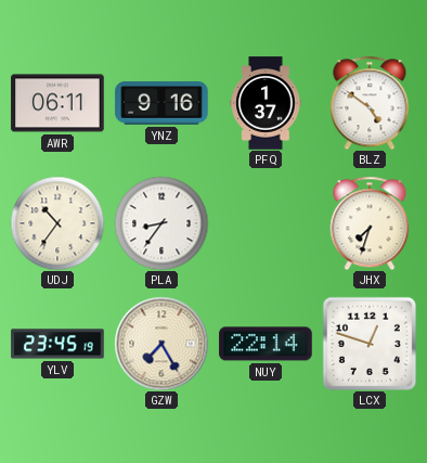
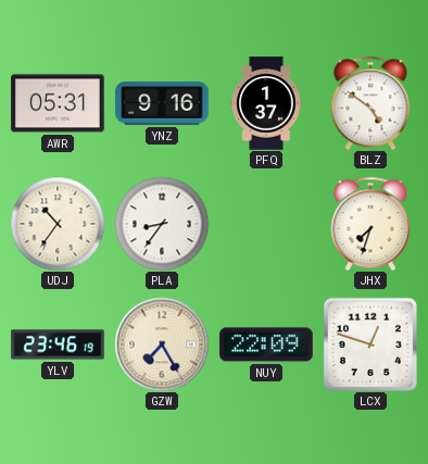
AWR: 06:11 -> 05:31
YLV: 23:45 -> 23:46
NUY: 22:14 -> 22:09
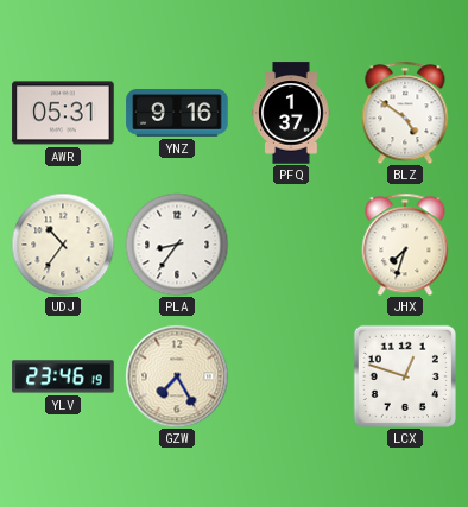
NUY: 22:09 -> none
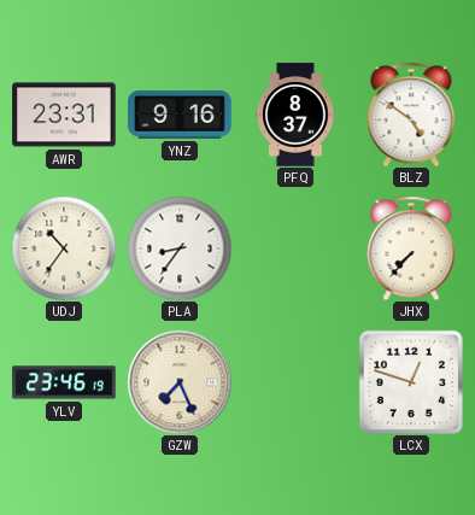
AWR: 05:31 -> 23:31
PFQ: 1:37 -> 8:37
JHX: 7:33 -> 7:37
GZW: 7:25 -> 7:26
